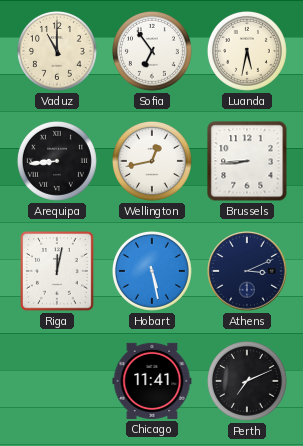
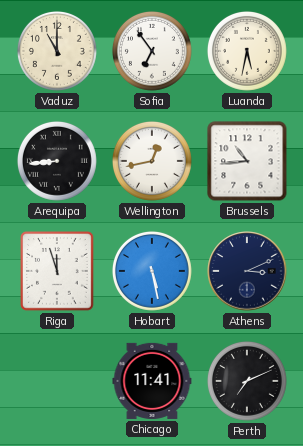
Brussels: 8:44 -> 10:44
Riga: 12:02 -> 11:57
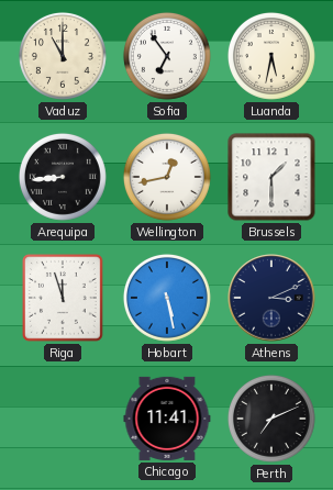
Brussels: 10:44 -> 1:30
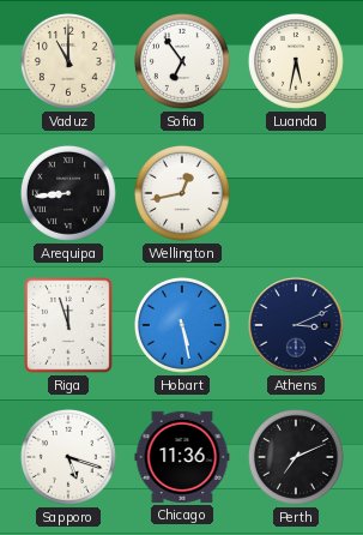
Brussels: 1:30 -> none
Sapporo: none -> 5:18
Chicago: 11:41 -> 11:36
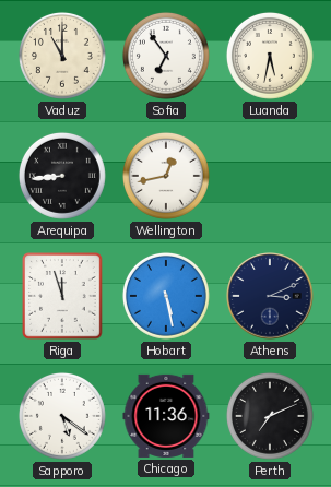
Sapporo: 5:18 -> 5:21
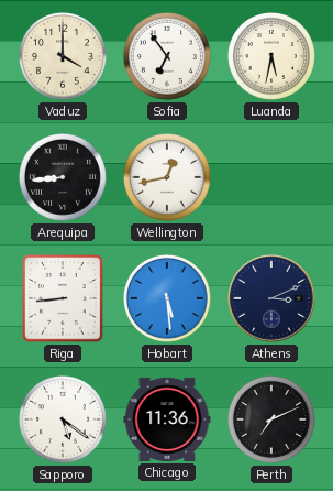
Vaduz: 11:00 -> 4:00
Riga: 11:57 -> 8:44
Hobart: 5:28 -> 5:29
